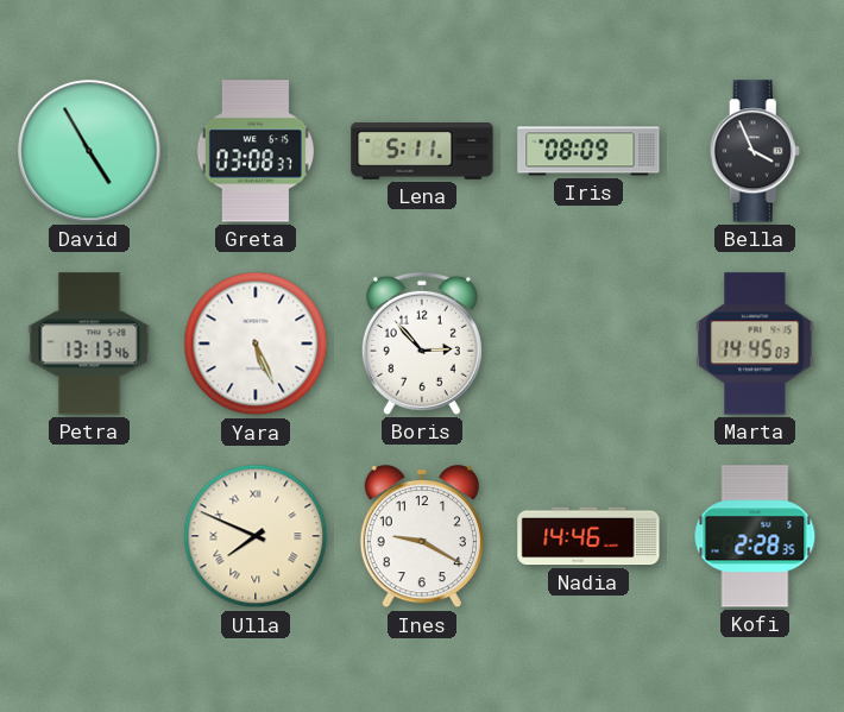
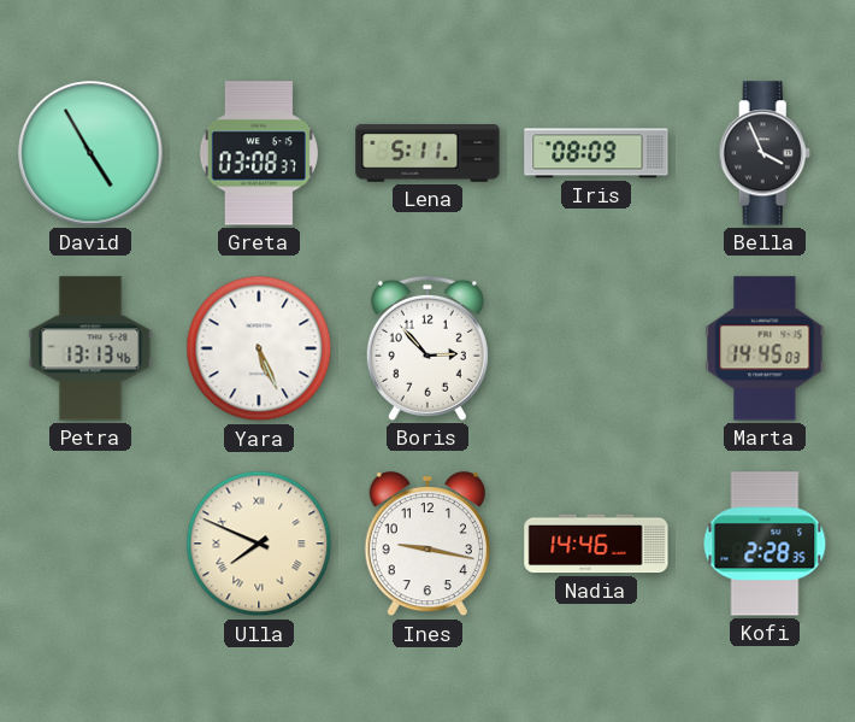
Ines: 9:20 -> 9:17
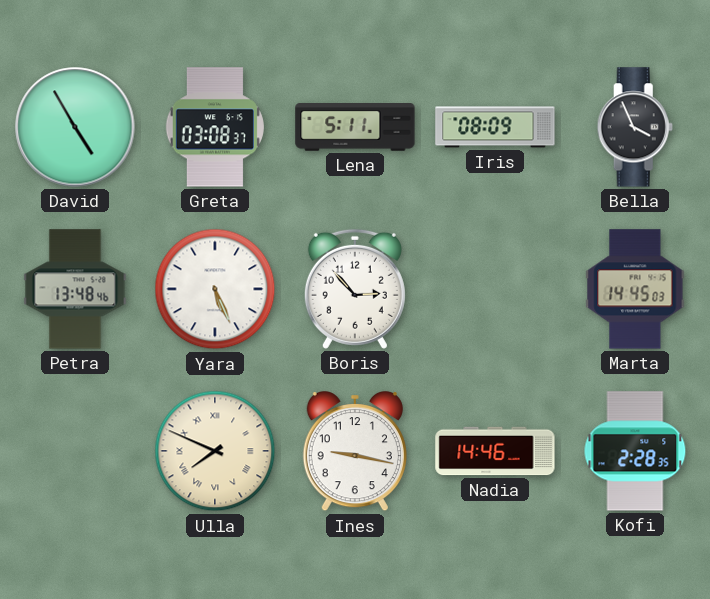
Petra: 13:13 -> 13:48
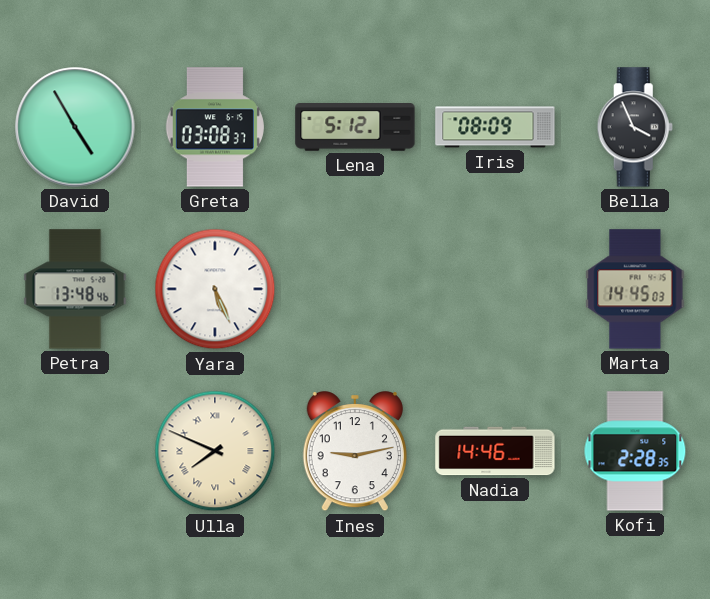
Lena: 5:11 -> 5:12
Boris: 2:53 -> none
Ines: 9:17 -> 9:13
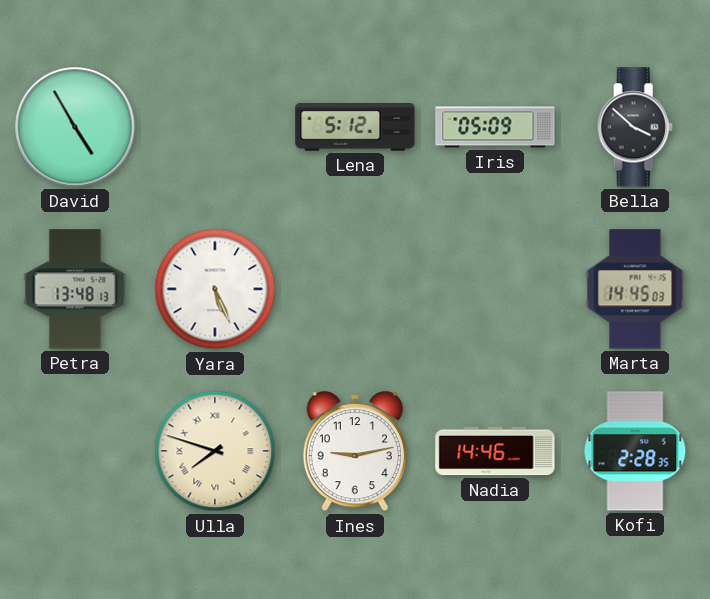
Greta: 03:08 -> none
Iris: 08:09 -> 05:09
Bella: 3:56 -> 3:52
Petra: 13:48:46 -> 13:48:13
Ulla: 7:49 -> 7:48
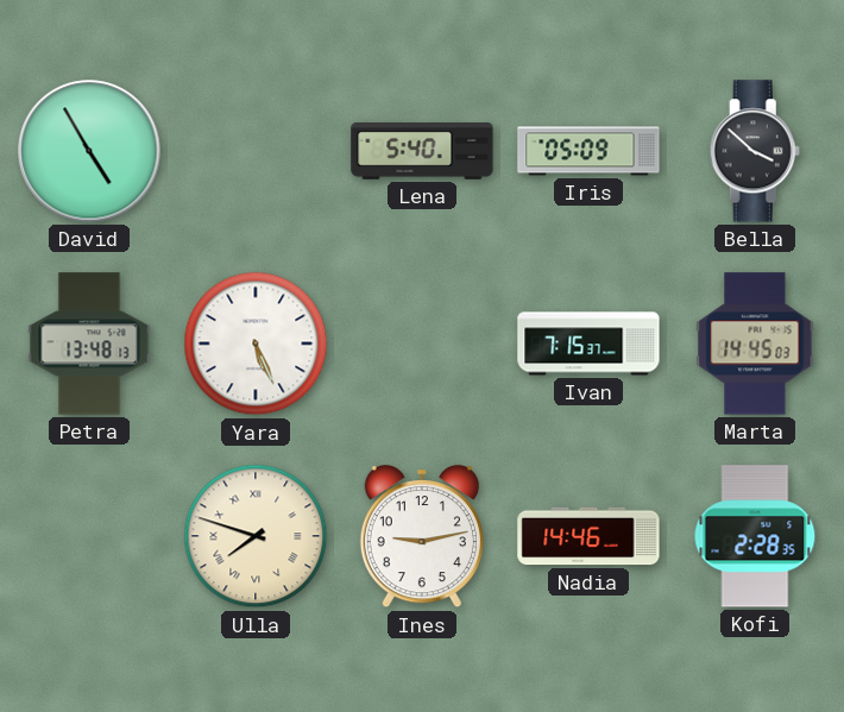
Lena: 5:12 -> 5:40
Ivan: none -> 7:15
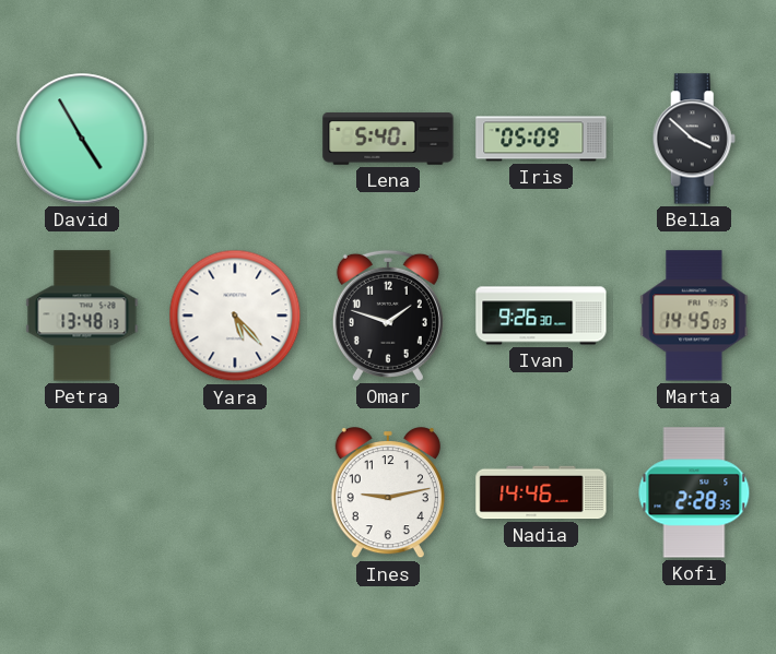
Yara: 5:26 -> 5:23
Omar: none -> 1:48
Ivan: 7:15 -> 9:26
Ulla: 7:48 -> none
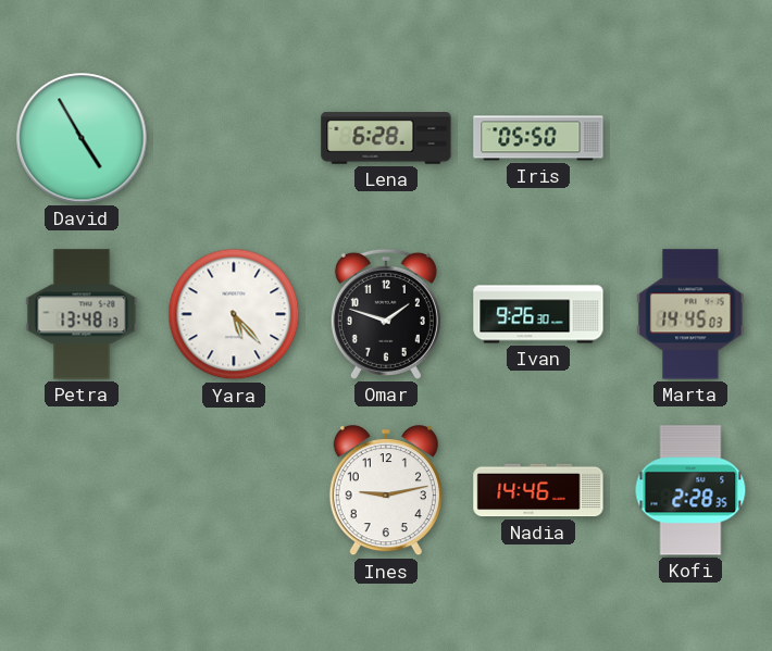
Lena: 5:40 -> 6:28
Iris: 05:09 -> 05:50
Bella: 3:52 -> none
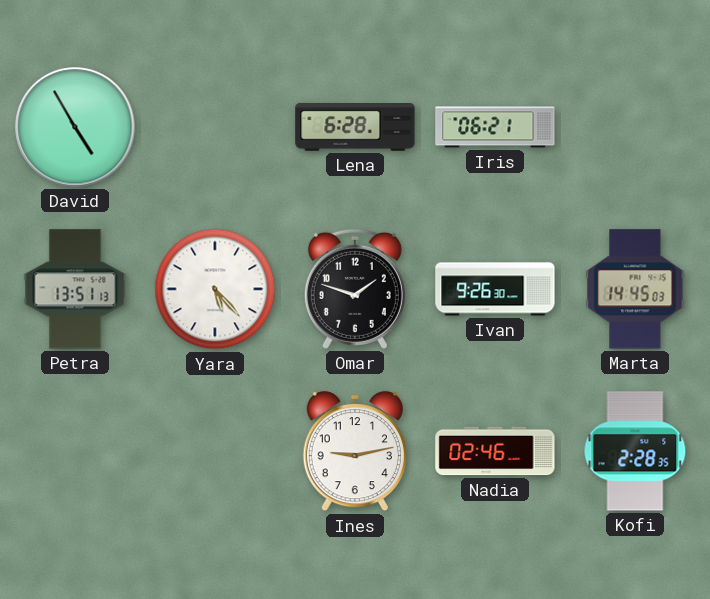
Iris: 05:50 -> 06:21
Petra: 13:48 -> 13:51
Nadia: 14:46 -> 02:46
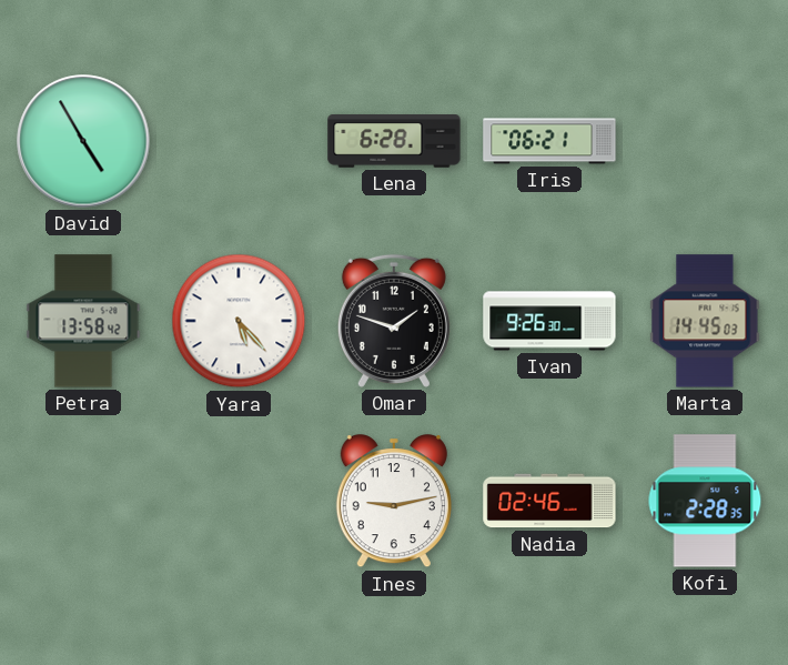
Petra: 13:51 -> 13:58
